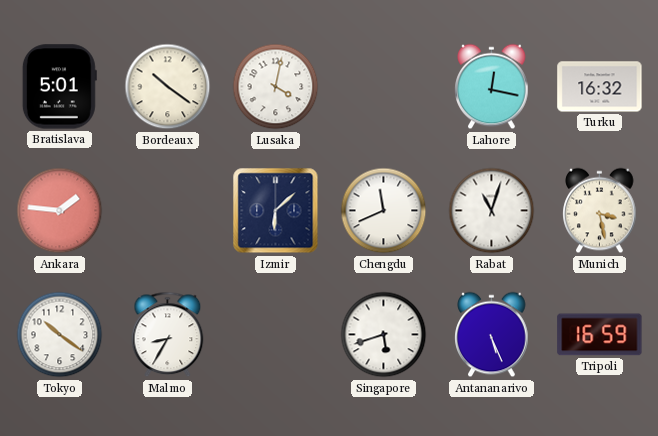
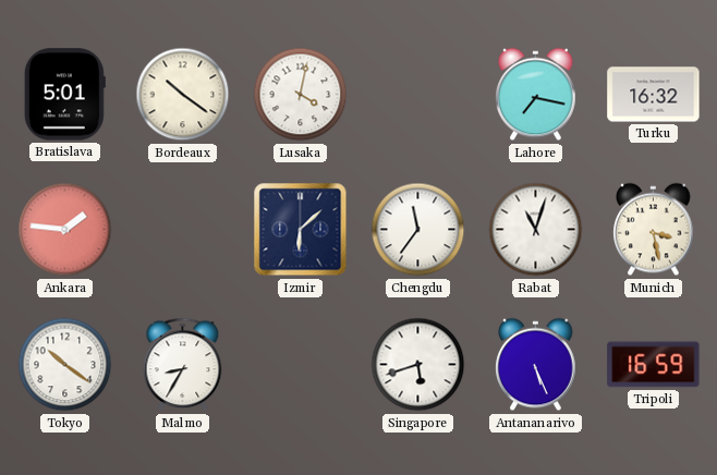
Lahore: 12:17 -> 7:17
Chengdu: 11:41 -> 11:36
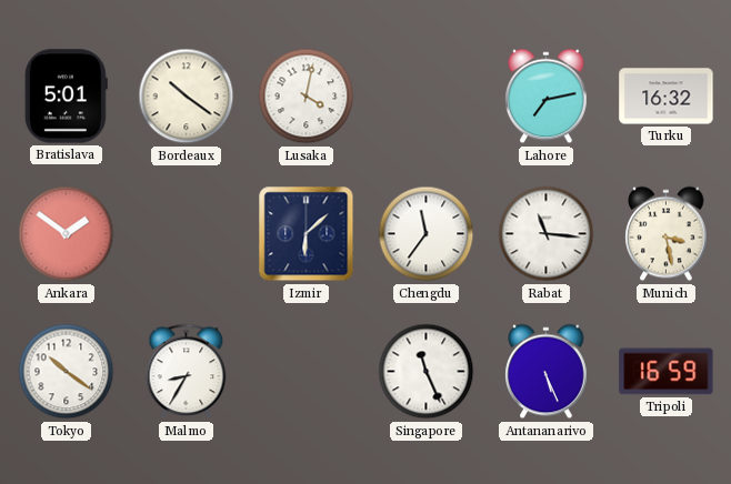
Lahore: 7:17 -> 7:13
Ankara: 1:46 -> 1:51
Rabat: 11:03 -> 11:16
Singapore: 5:42 -> 11:26
